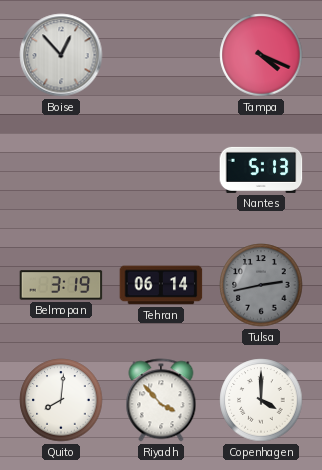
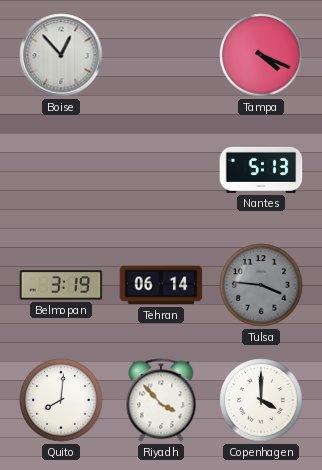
Tulsa: 2:43 -> 3:46
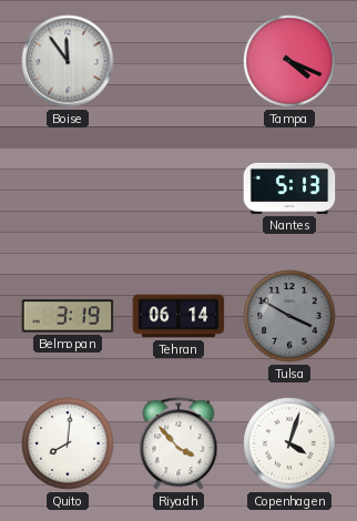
Boise: 12:53 -> 11:54
Tulsa: 3:46 -> 3:50
Copenhagen: 4:00 -> 4:03
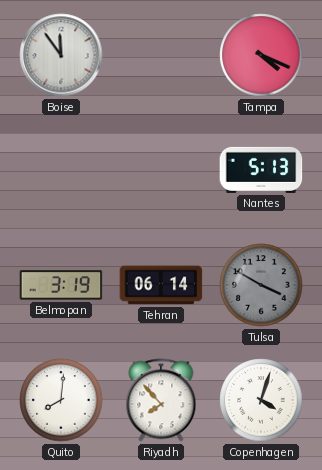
Riyadh: 3:53 -> 7:53
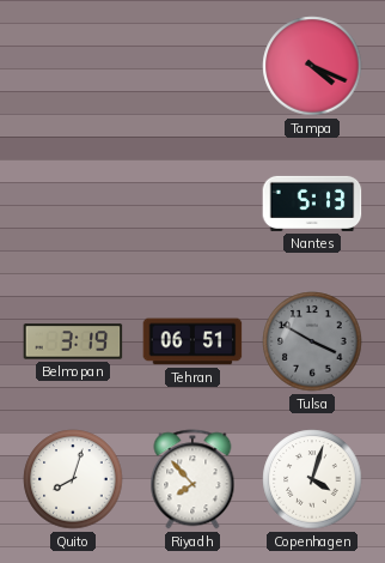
Boise: 11:54 -> none
Tehran: 06:14 -> 06:51
Quito: 8:01 -> 8:03
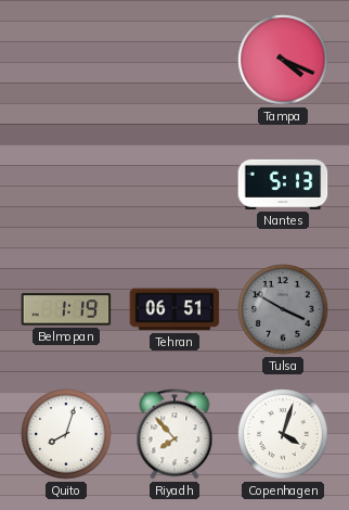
Belmopan: 3:19 -> 1:19
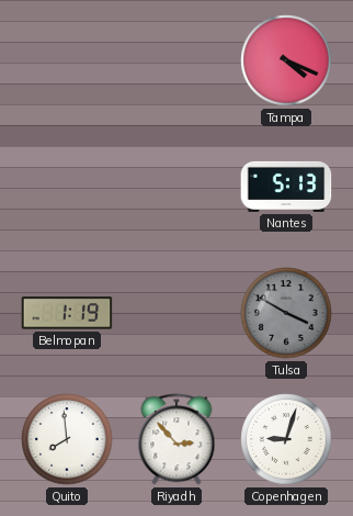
Tehran: 06:51 -> none
Quito: 8:03 -> 7:59
Riyadh: 7:53 -> 2:53
Copenhagen: 4:03 -> 9:03
